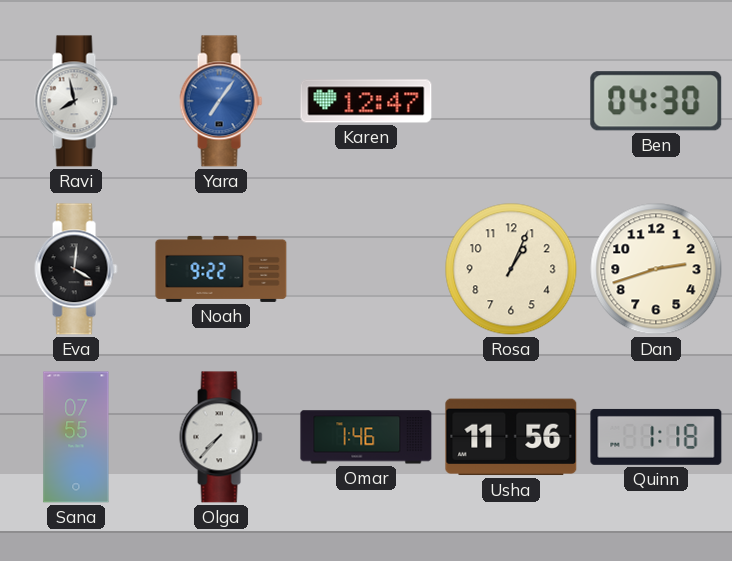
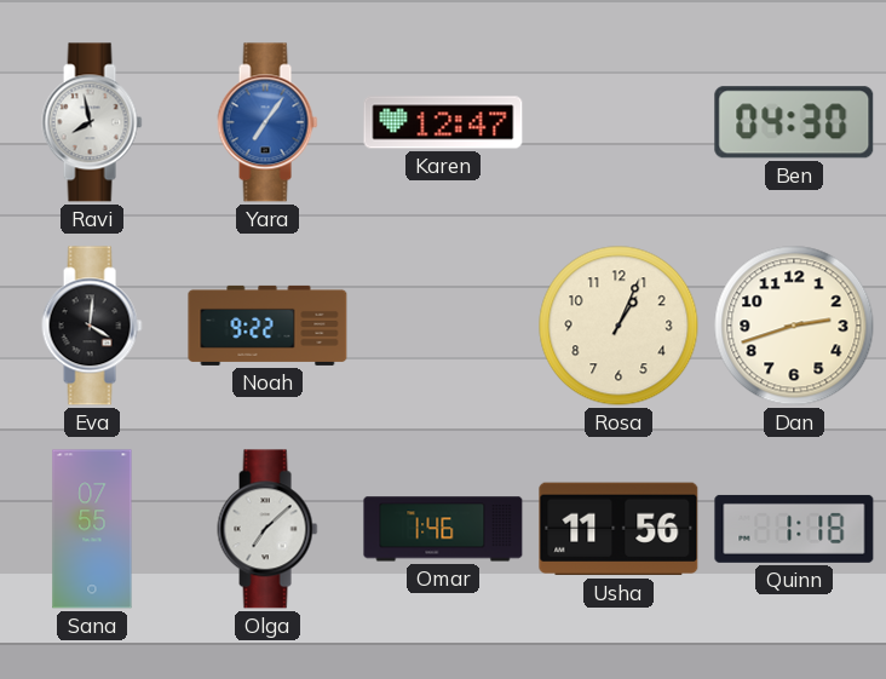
Olga: 7:37 -> 7:08
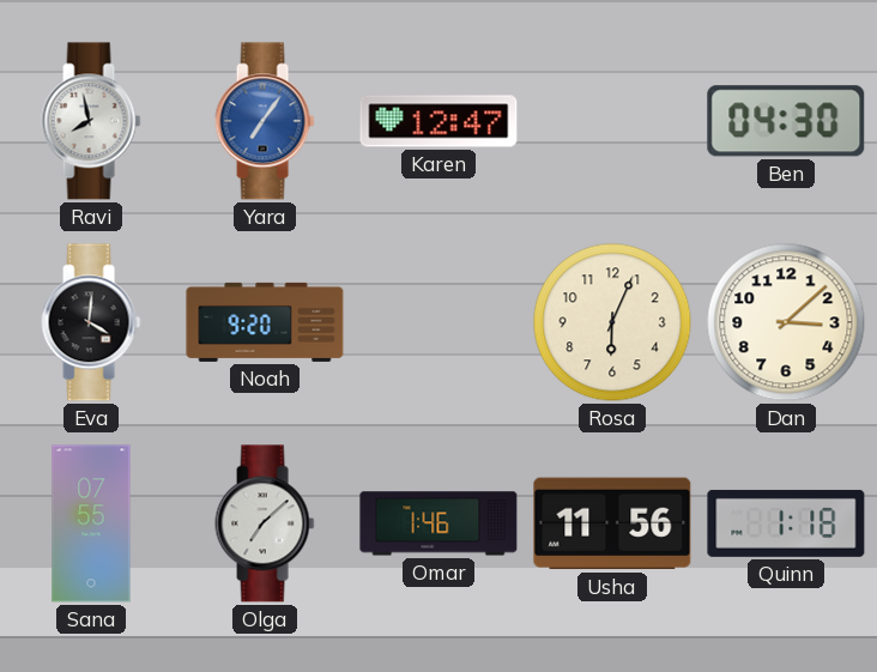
Noah: 9:22 -> 9:20
Rosa: 1:04 -> 6:04
Dan: 2:42 -> 3:08
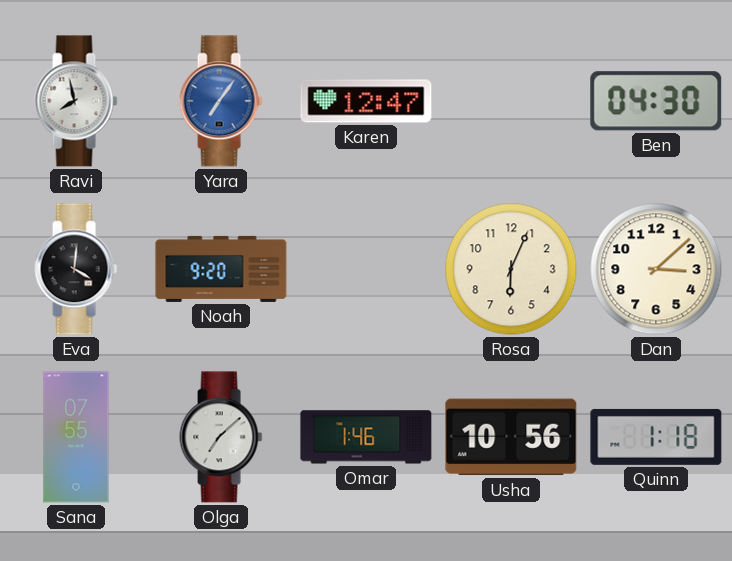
Usha: 11:56 -> 10:56
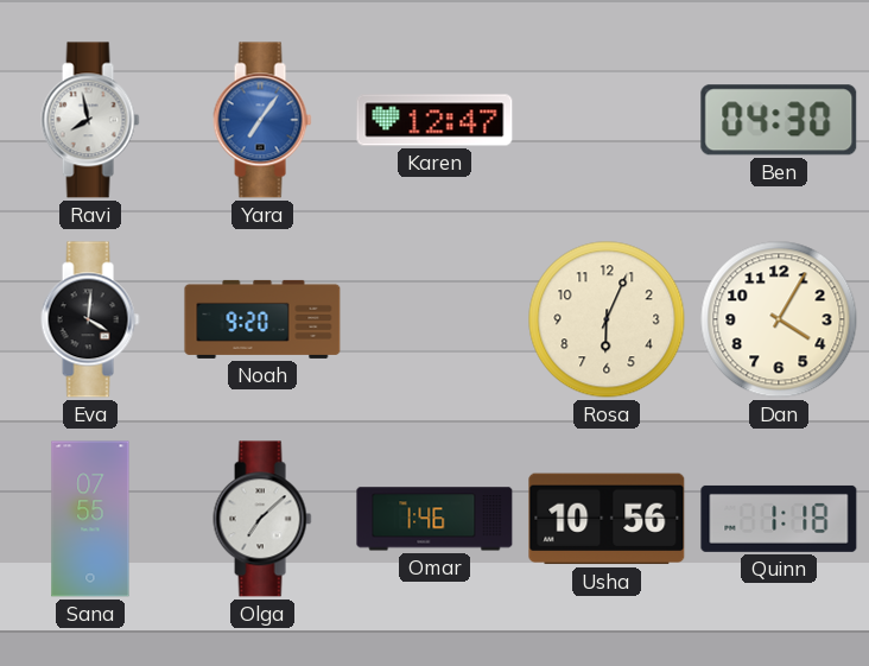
Dan: 3:08 -> 4:05
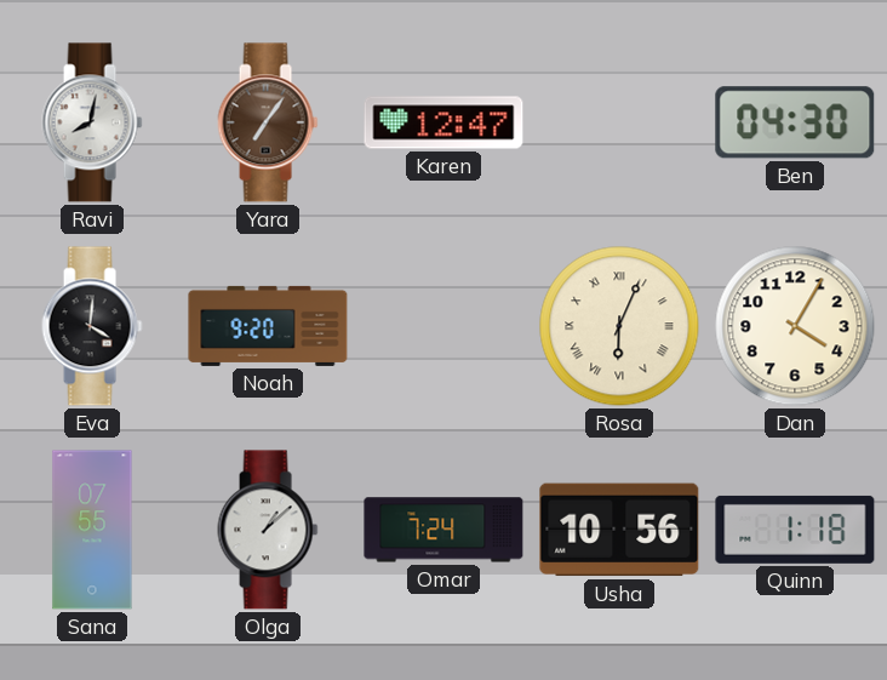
Ravi: 7:58 -> 8:02
Yara dial: blue -> brown
Rosa numerals: Arabic -> Roman
Olga: 7:08 -> 1:08
Omar: 1:46 -> 7:24
